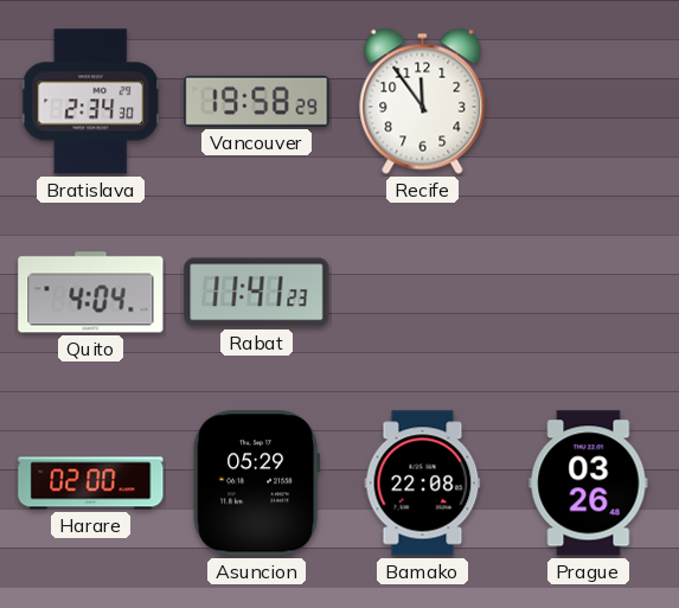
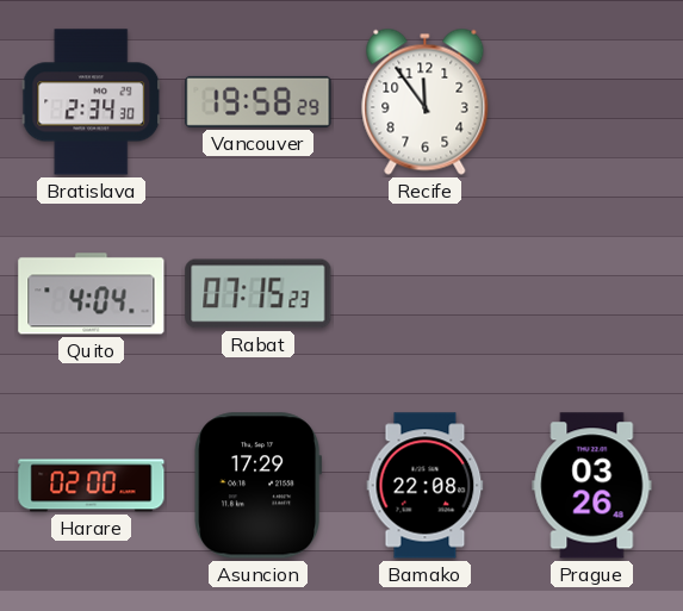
Rabat: 11:41 -> 07:15
Asuncion: 05:29 -> 17:29
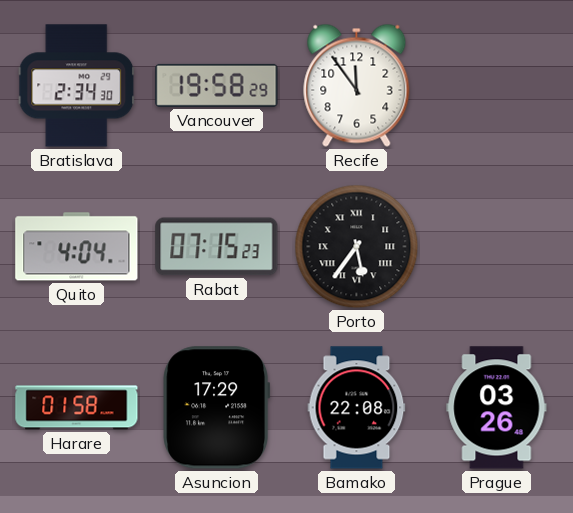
Porto: none -> 5:36
Harare: 02:00 -> 01:58
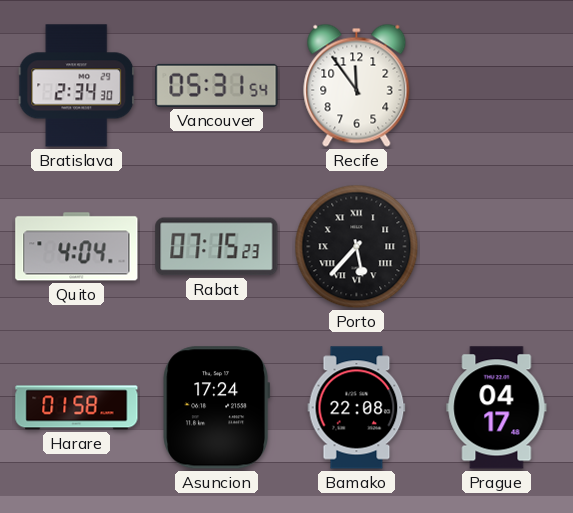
Vancouver: 19:58 -> 05:31
Porto: 5:36 -> 5:37
Asuncion: 17:29 -> 17:24
Prague: 03:26 -> 04:17
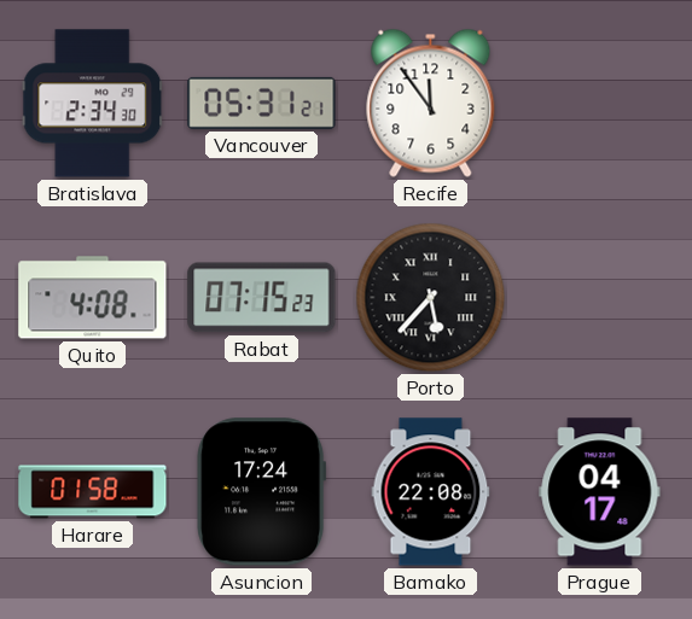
Vancouver: 05:31:54 -> 05:31:21
Quito: 4:04 -> 4:08
